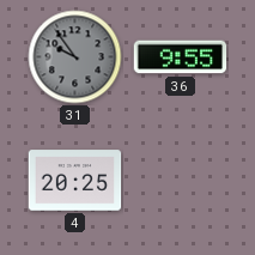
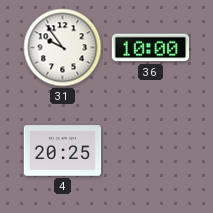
31 dial: grey -> white
36: 9:55 -> 10:00
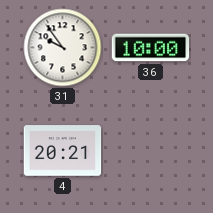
4: 20:25 -> 20:21
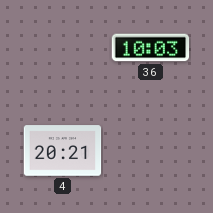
31: 9:54 -> none
36: 10:00 -> 10:03
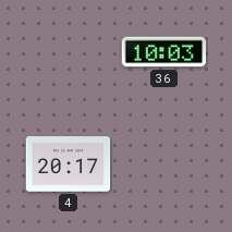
4: 20:21 -> 20:17
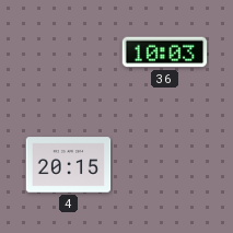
4: 20:17 -> 20:15
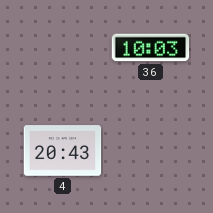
4: 20:15 -> 20:43
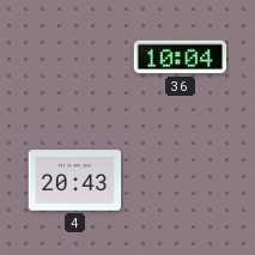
36: 10:03 -> 10:04
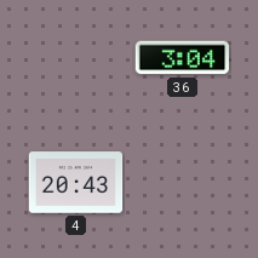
36: 10:04 -> 3:04
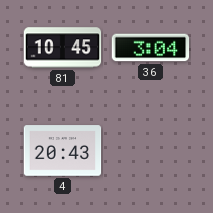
81: none -> 10:45
